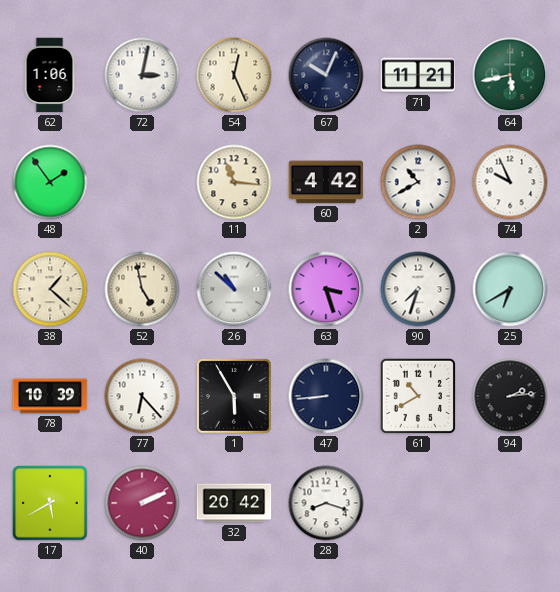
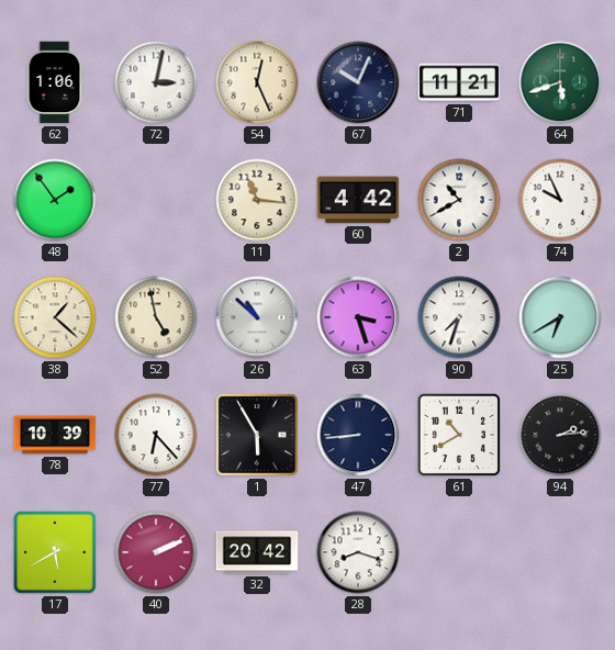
64: 5:43 -> 5:42
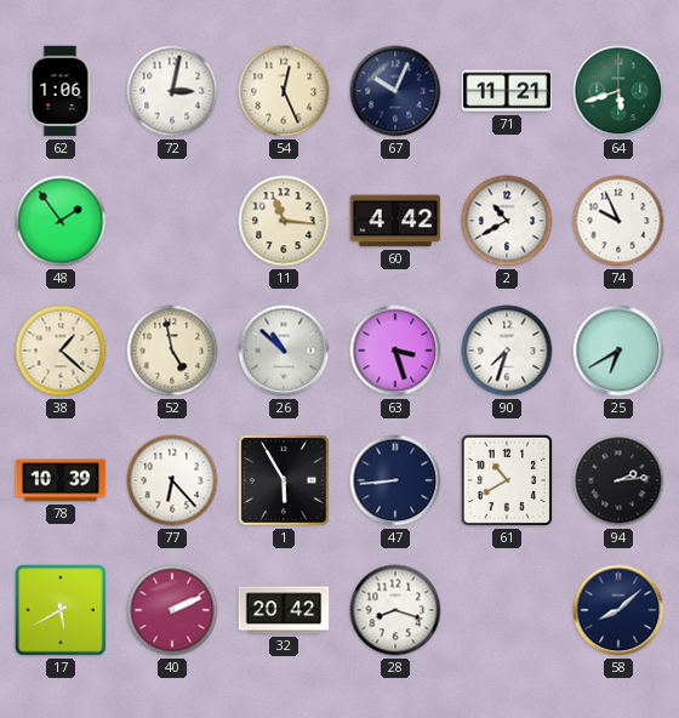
58: none -> 8:08
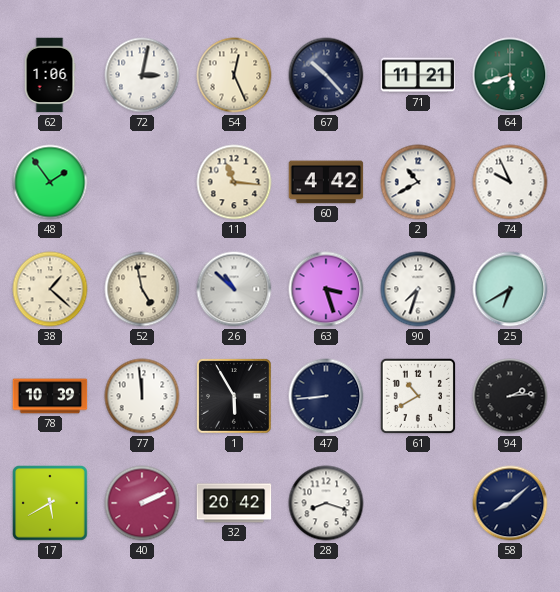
67: 10:04 -> 10:23
77: 6:23 -> 11:59
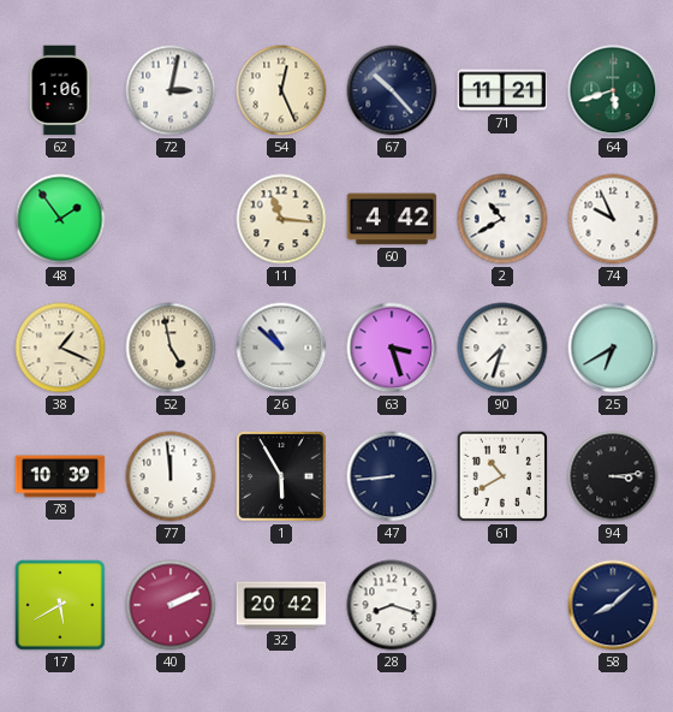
38: 1:22 -> 1:19
94: 2:14 -> 3:14
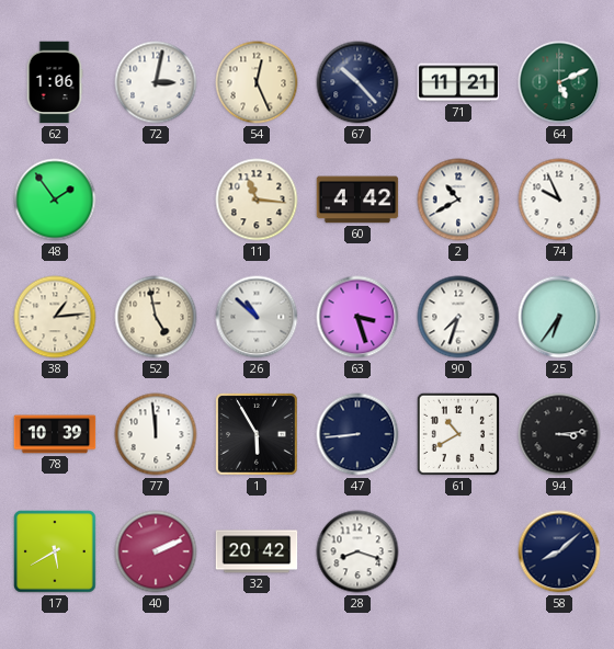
64: 5:42 -> 5:11
38: 1:19 -> 1:14
25: 6:40 -> 6:36
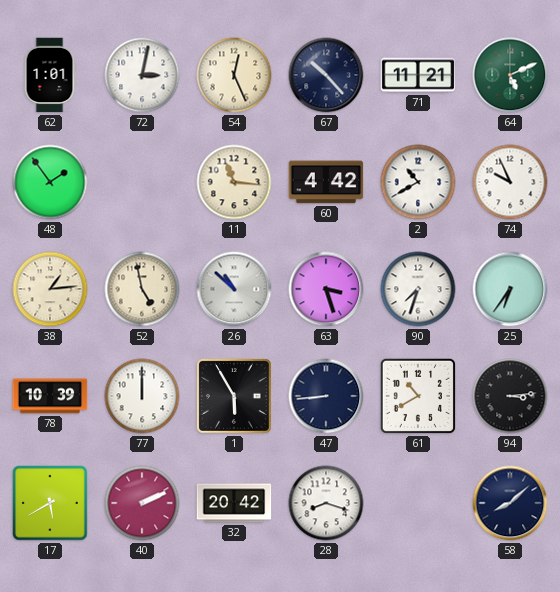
62: 1:06 -> 1:01
77: 11:59 -> 12:00
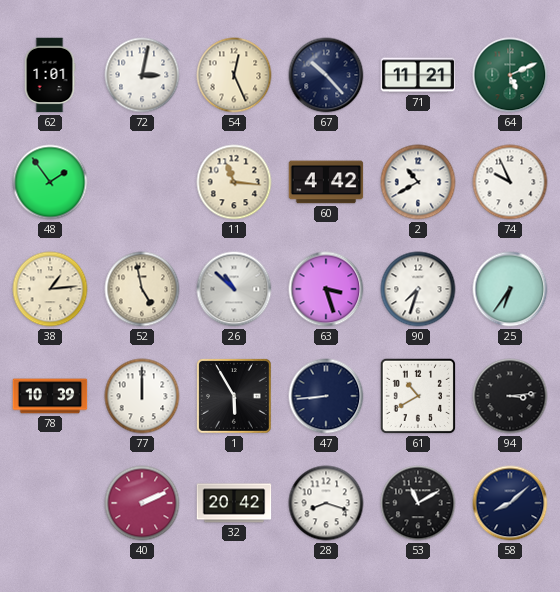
17: 5:40 -> none
53: none -> 11:10
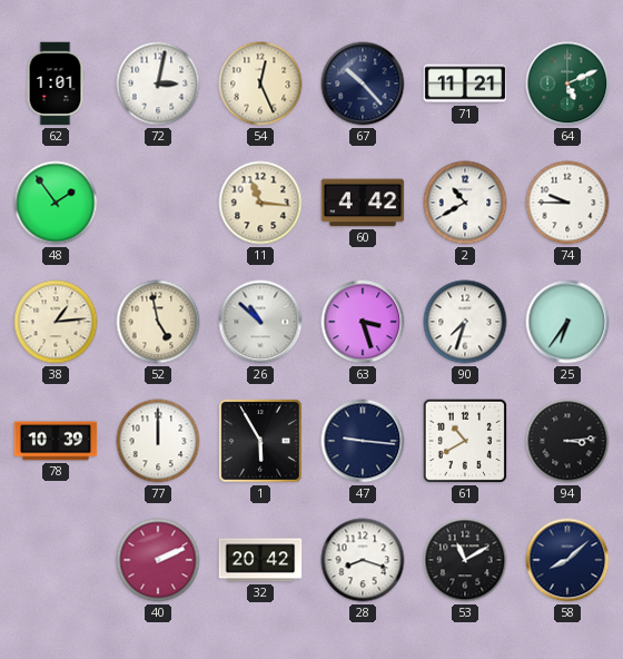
74: 9:56 -> 9:45
47: 8:44 -> 9:16
